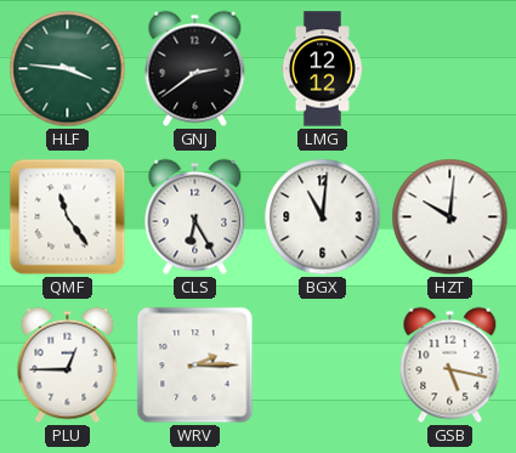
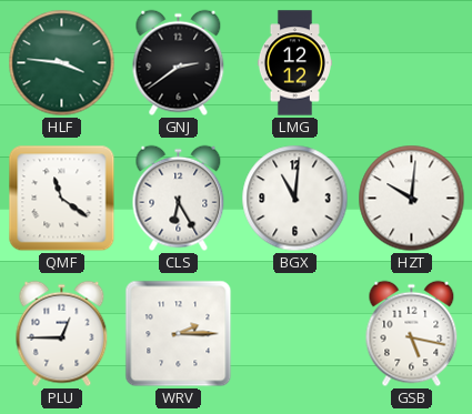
QMF: 11:24 -> 11:21
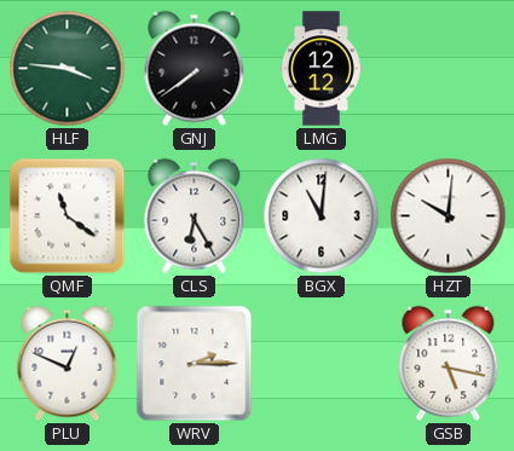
GNJ: 2:39 -> 7:39
PLU: 12:45 -> 12:49
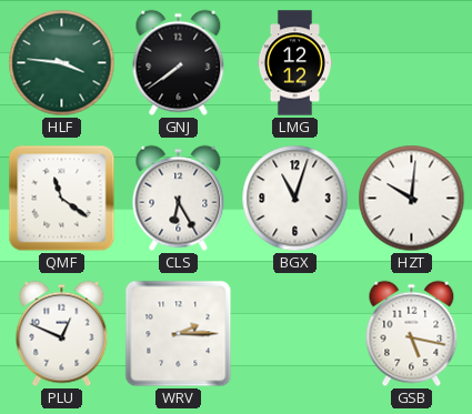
BGX: 11:01 -> 11:03
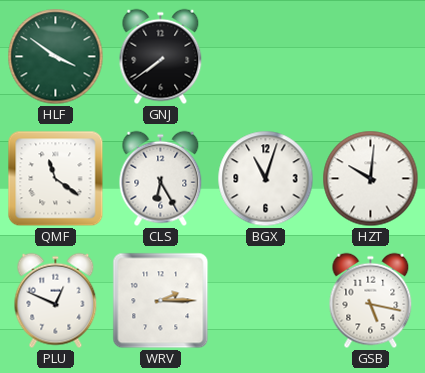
HLF: 3:46 -> 3:51
LMG: 12:12 -> none
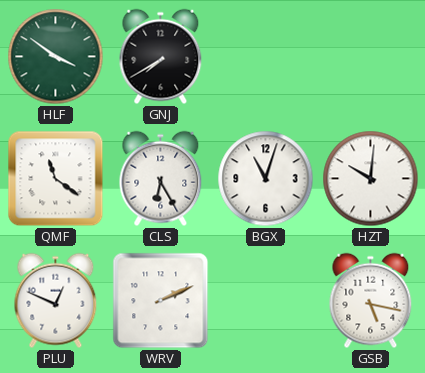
GNJ: 7:39 -> 7:40
WRV: 2:15 -> 2:11
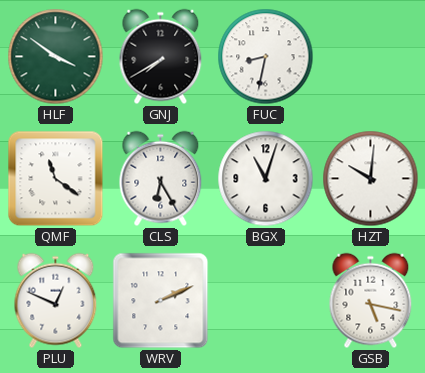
FUC: none -> 8:32
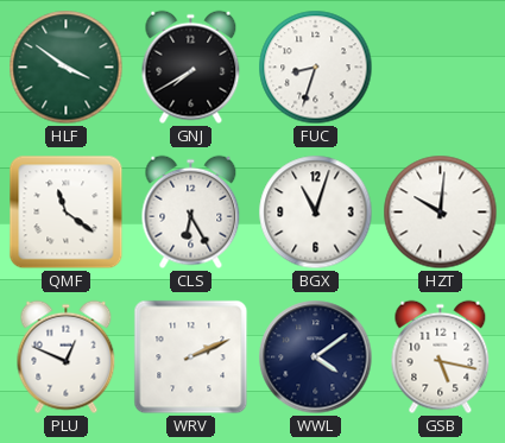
FUC: 8:32 -> 8:33
WWL: none -> 4:09
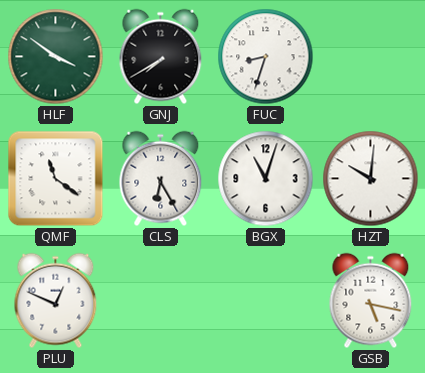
WRV: 2:11 -> none
WWL: 4:09 -> none
